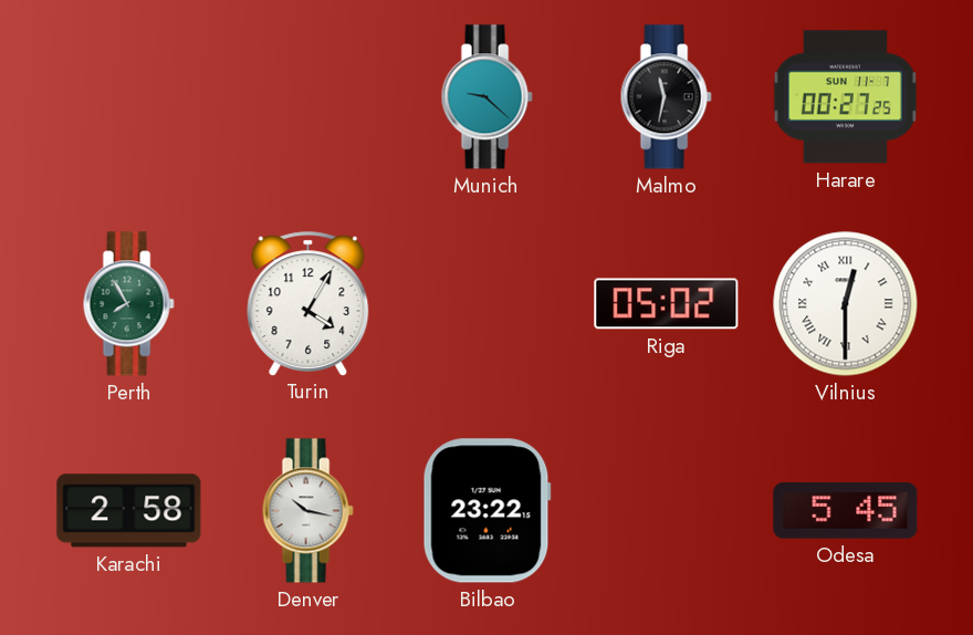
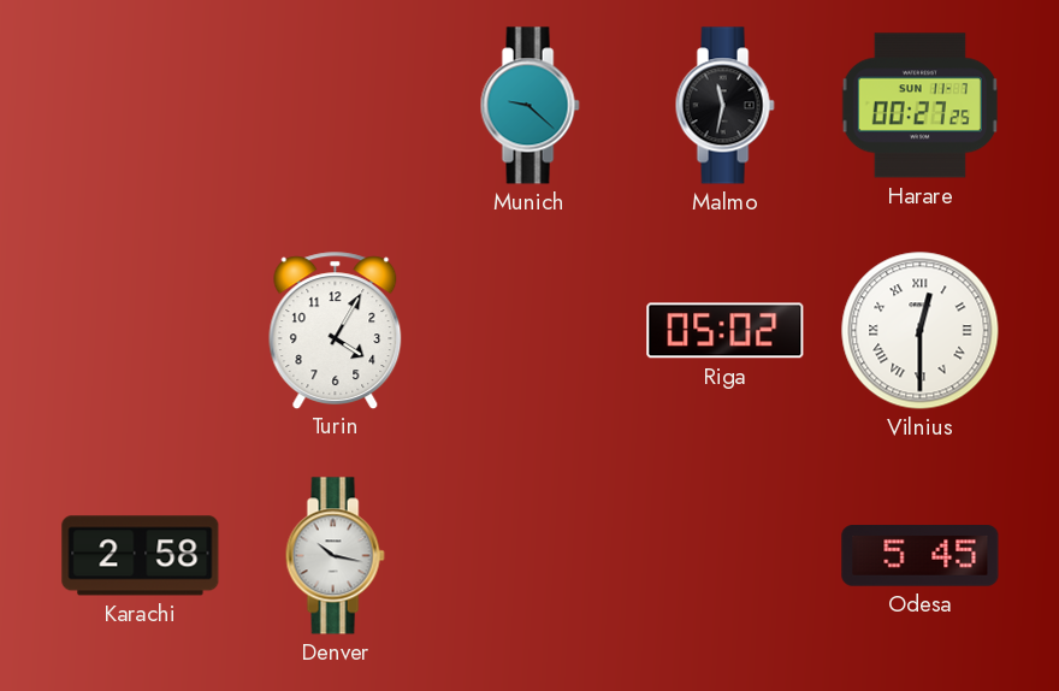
Perth: 7:55 -> none
Bilbao: 23:22 -> none
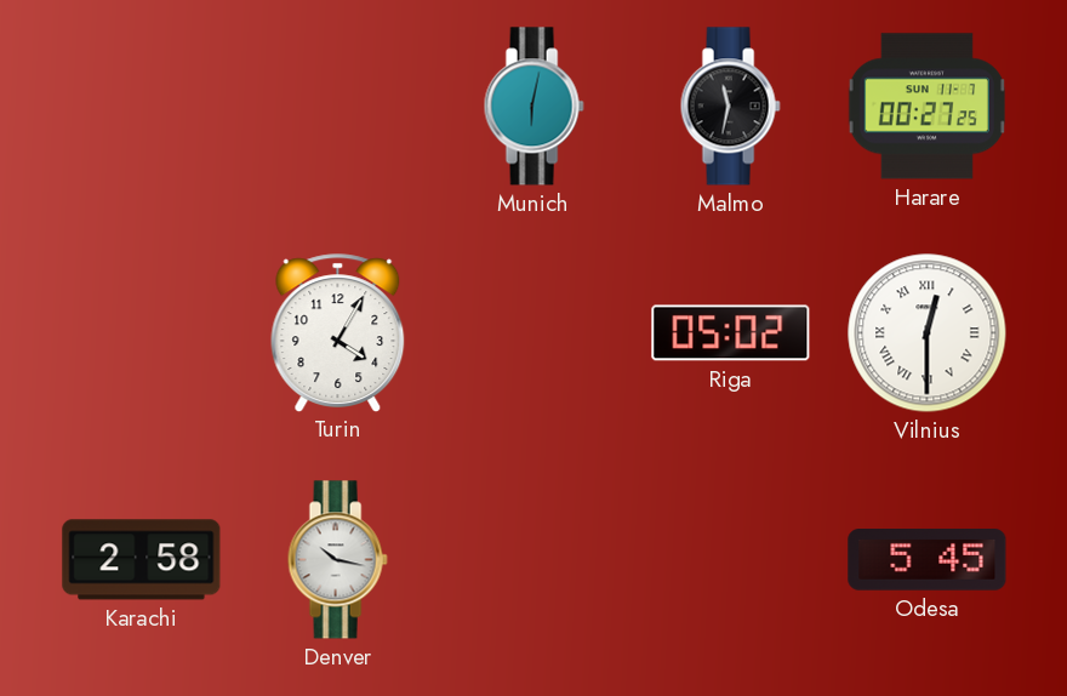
Munich: 9:22 -> 6:02
